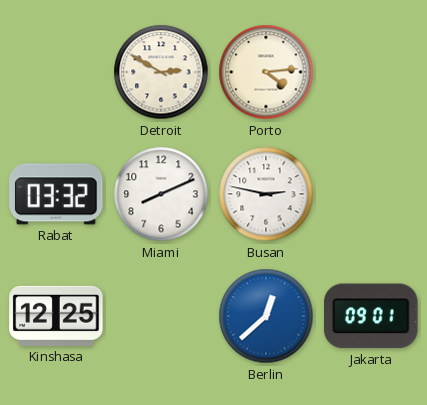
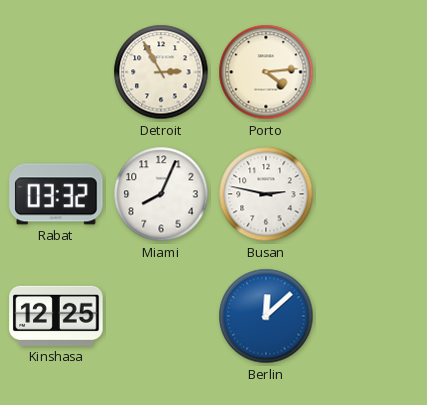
Detroit: 2:50 -> 2:55
Miami: 8:11 -> 8:04
Berlin: 12:38 -> 12:08
Jakarta: 09:01 -> none
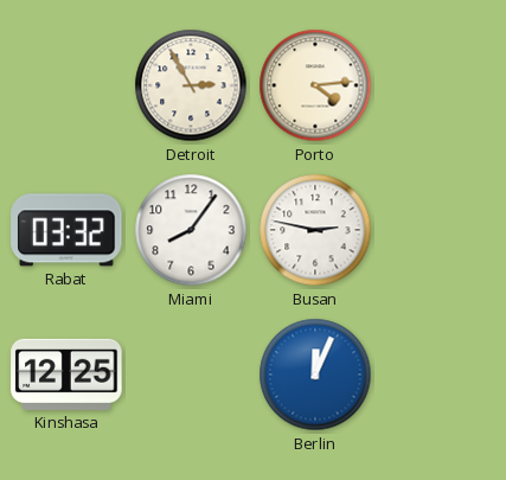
Miami: 8:04 -> 8:06
Berlin: 12:08 -> 12:04
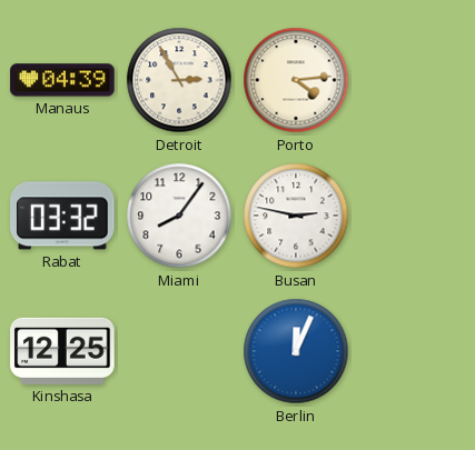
Manaus: none -> 04:39
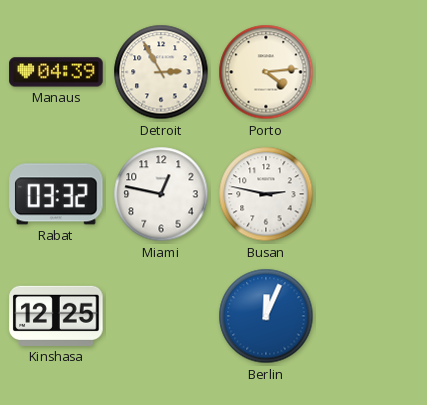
Miami: 8:06 -> 12:47
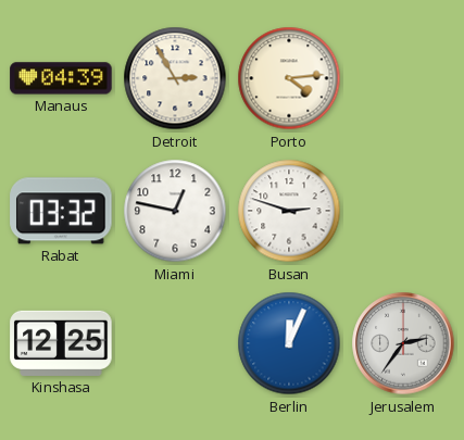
Busan: 2:47 -> 2:48
Jerusalem: none -> 2:36
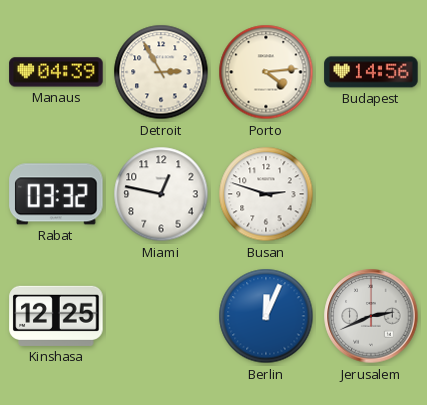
Budapest: none -> 14:56
Jerusalem: 2:36 -> 2:41
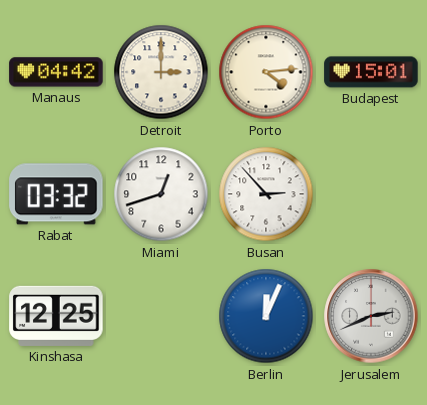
Manaus: 04:39 -> 04:42
Detroit: 2:55 -> 3:00
Budapest: 14:56 -> 15:01
Miami: 12:47 -> 12:42
Busan: 2:48 -> 2:53
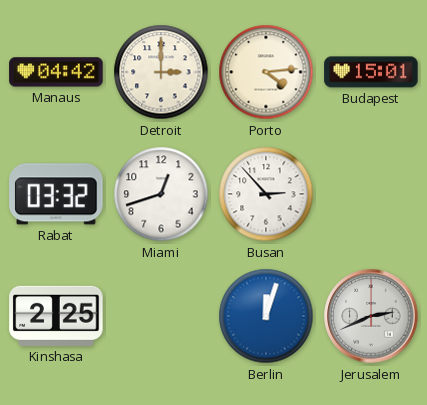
Kinshasa: 12:25 -> 2:25
Berlin: 12:04 -> 12:03
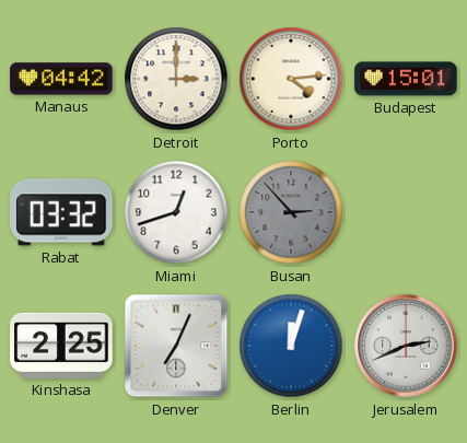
Busan dial: white -> grey
Denver: none -> 7:04
